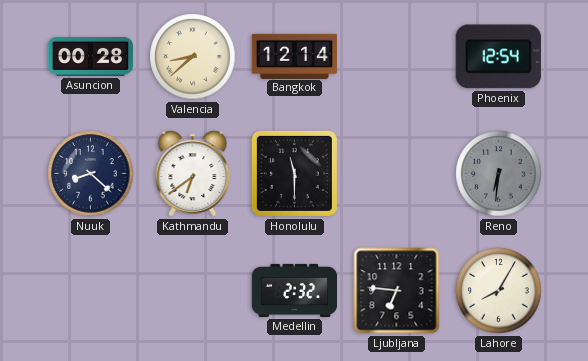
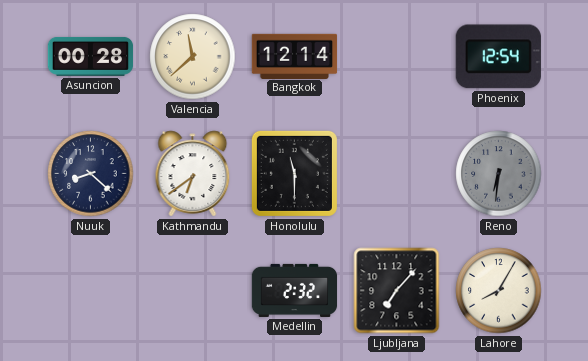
Valencia: 8:38 -> 11:38
Ljubljana: 6:46 -> 7:07
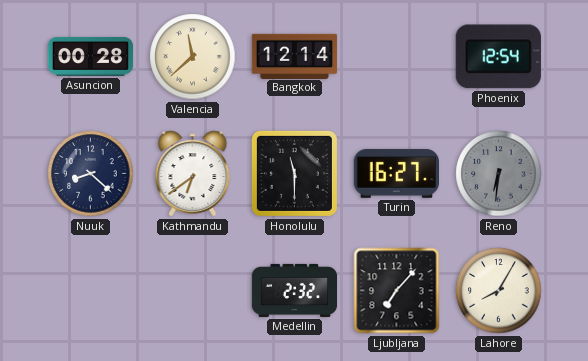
Turin: none -> 16:27
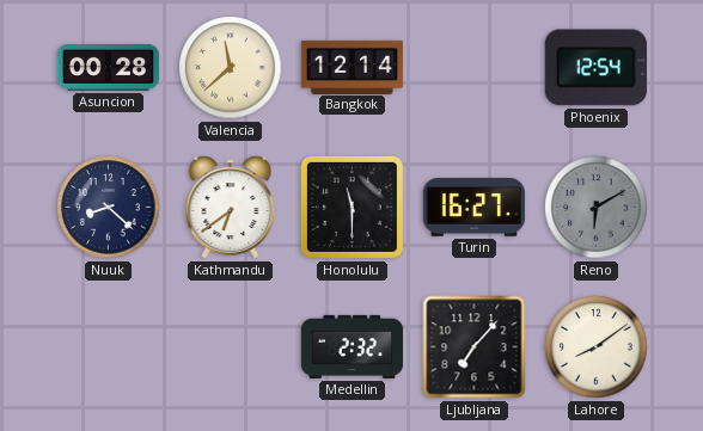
Reno: 6:31 -> 6:10
Lahore: 8:05 -> 8:09
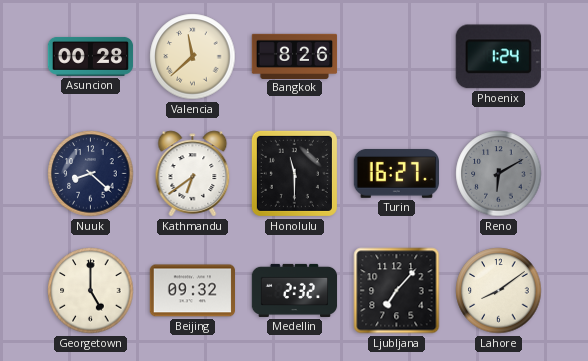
Bangkok: 12:14 -> 8:26
Phoenix: 12:54 -> 1:24
Georgetown: none -> 5:00
Beijing: none -> 09:32
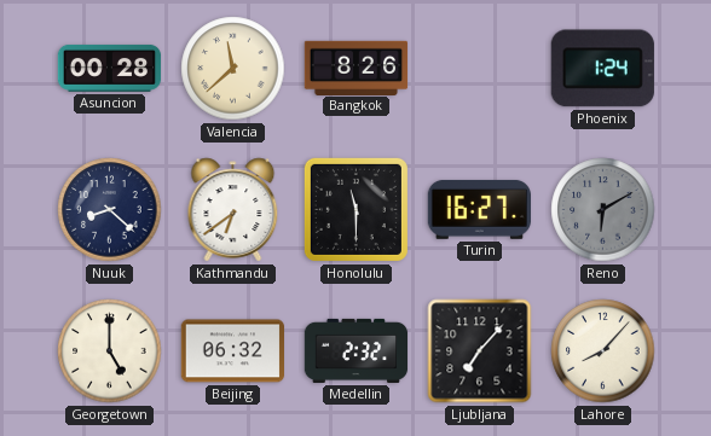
Beijing: 09:32 -> 06:32
Lahore: 8:09 -> 8:07
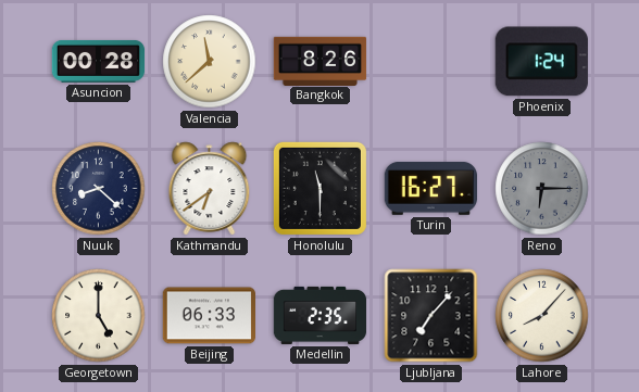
Reno: 6:10 -> 6:15
Beijing: 06:32 -> 06:33
Medellin: 2:32 -> 2:35
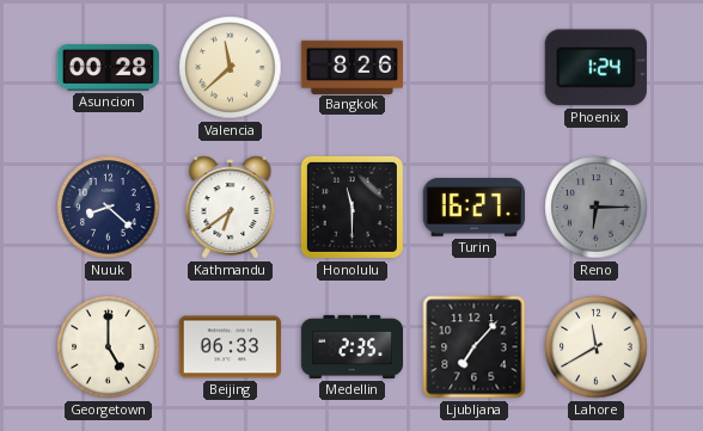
Lahore: 8:07 -> 11:40
